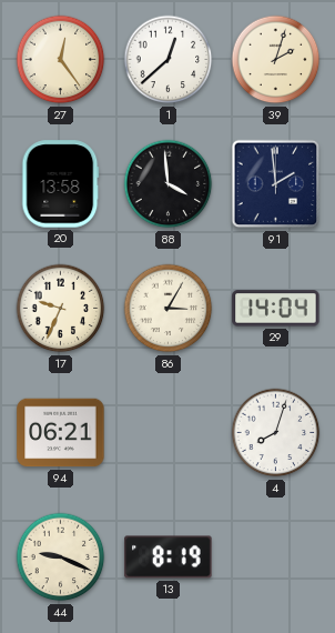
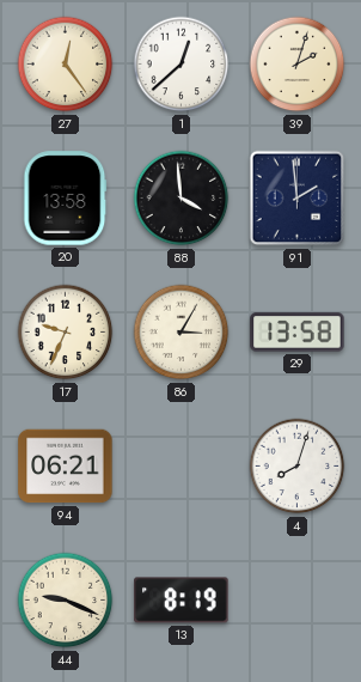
29: 14:04 -> 13:58
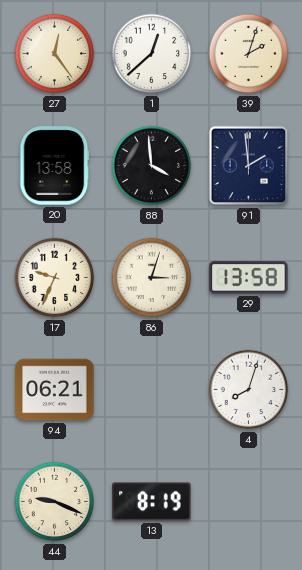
86: 3:05 -> 3:03
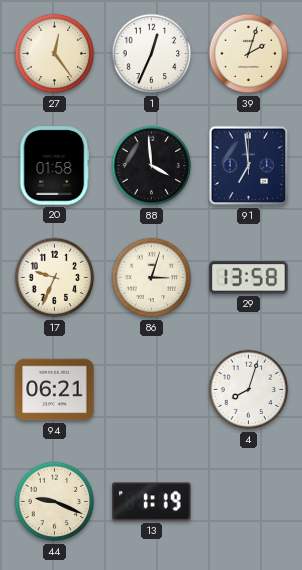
1: 12:38 -> 12:34
20: 13:58 -> 01:58
91: 1:59 -> 6:59
13: 8:19 -> 1:19
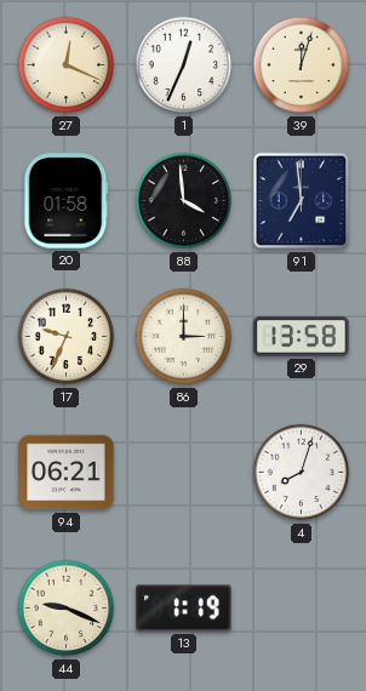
27: 12:24 -> 12:19
39: 2:03 -> 12:03
86: 3:03 -> 3:00
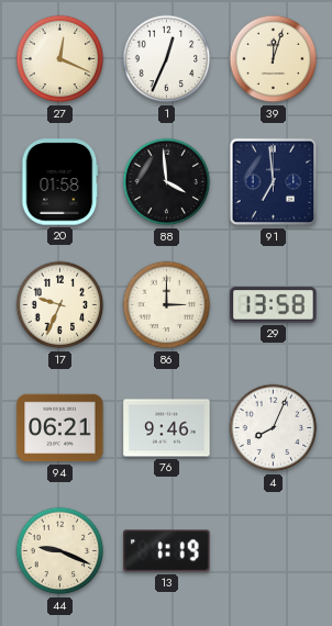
76: none -> 9:46
4: 8:03 -> 8:04
